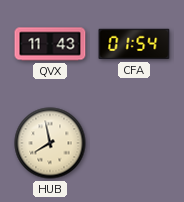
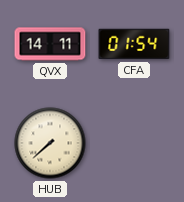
QVX: 11:43 -> 14:11
HUB: 7:58 -> 7:38
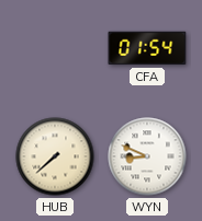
QVX: 14:11 -> none
WYN: none -> 8:49
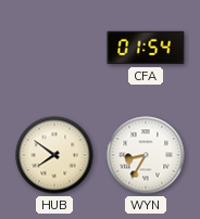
HUB: 7:38 -> 7:51
WYN: 8:49 -> 8:35
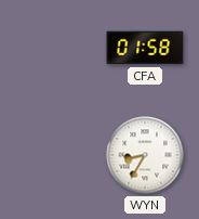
CFA: 01:54 -> 01:58
HUB: 7:51 -> none
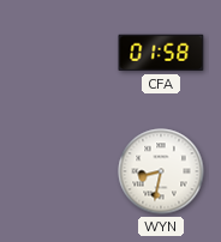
WYN: 8:35 -> 8:32
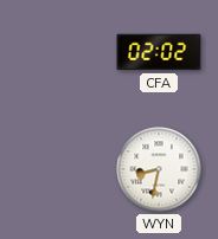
CFA: 01:58 -> 02:02
